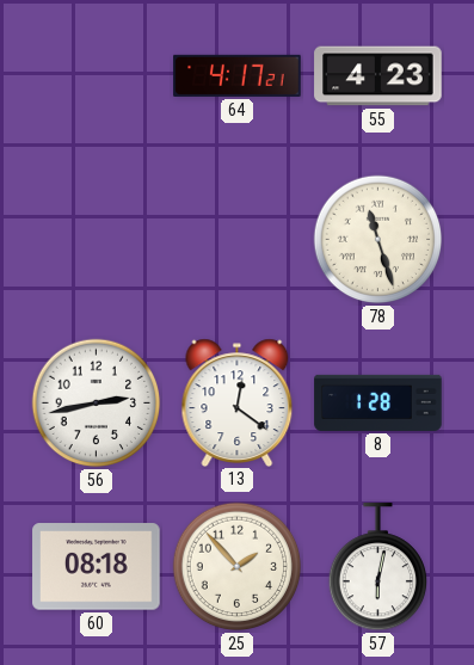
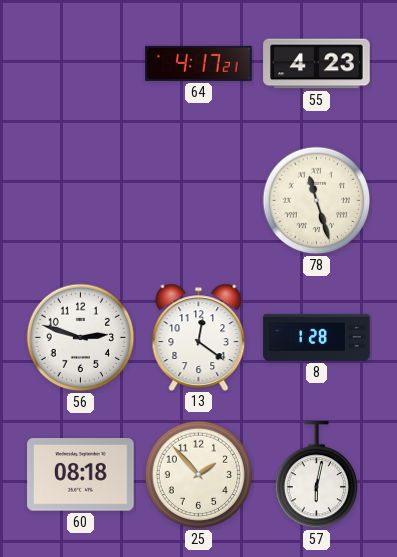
56: 2:43 -> 2:48
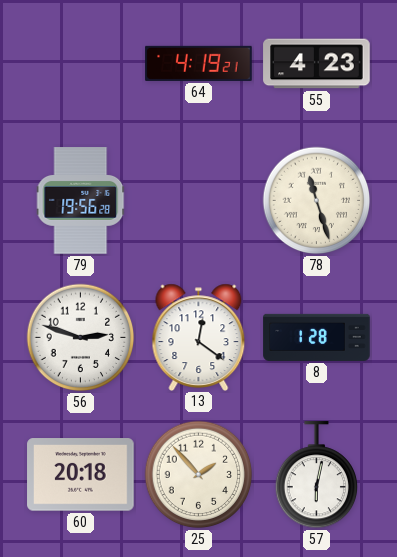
64: 4:17 -> 4:19
79: none -> 19:56
60: 08:18 -> 20:18
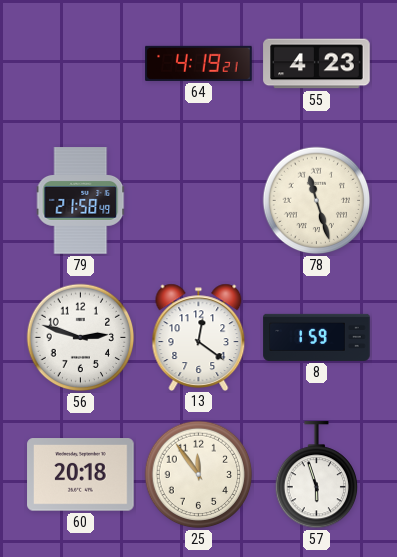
79: 19:56 -> 21:58
8: 1:28 -> 1:59
25: 1:53 -> 11:54
57: 6:02 -> 5:57
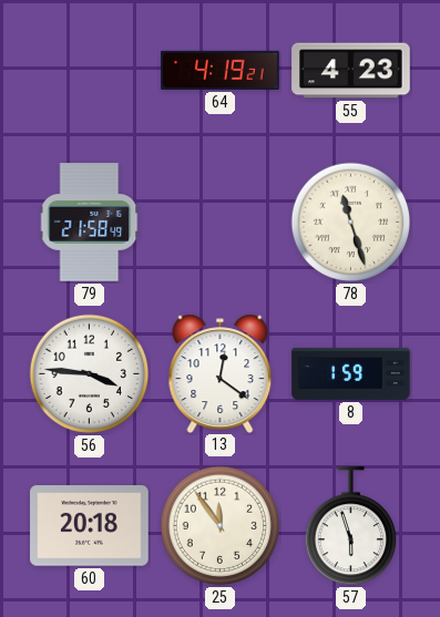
56: 2:48 -> 3:46
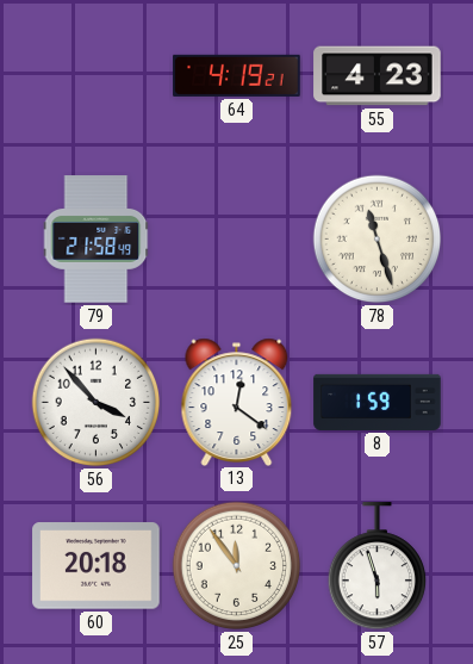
56: 3:46 -> 3:53
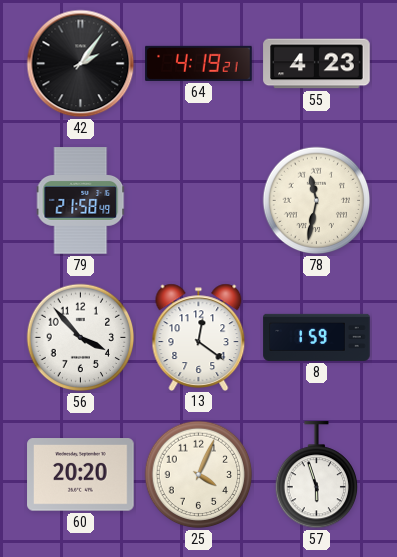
42: none -> 2:06
78: 11:27 -> 11:32
60: 20:18 -> 20:20
25: 11:54 -> 4:04
